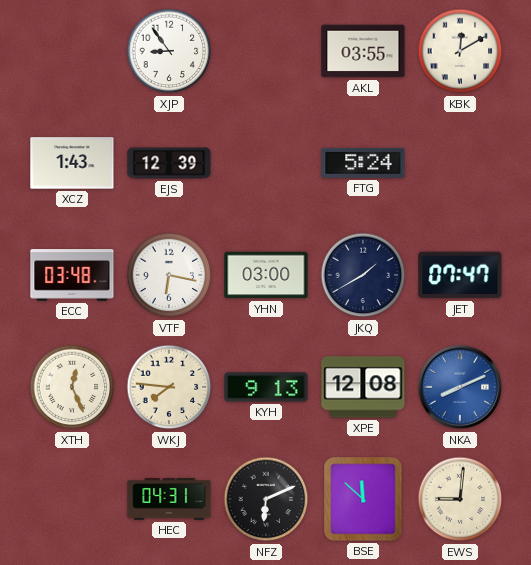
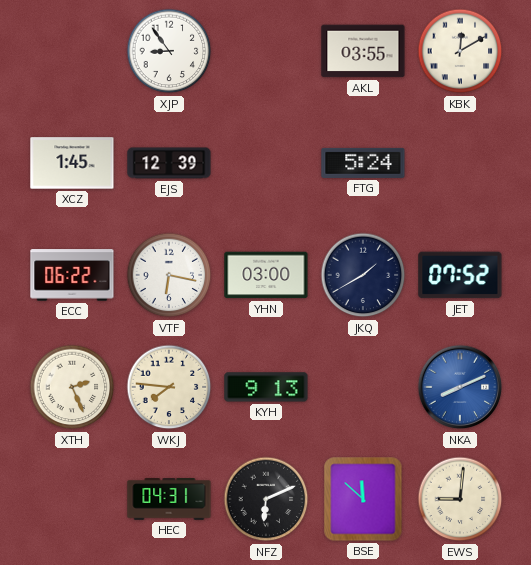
XCZ: 1:43 -> 1:45
ECC: 03:48 -> 06:22
JET: 07:47 -> 07:52
XTH: 12:26 -> 2:26
XPE: 12:08 -> none
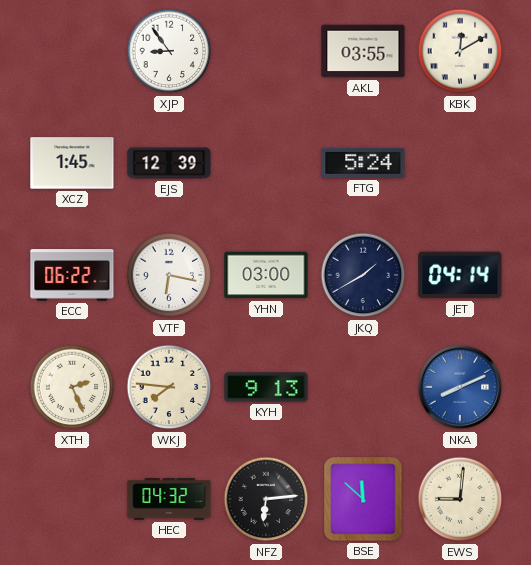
JET: 07:52 -> 04:14
HEC: 04:31 -> 04:32
NFZ: 6:11 -> 6:14
